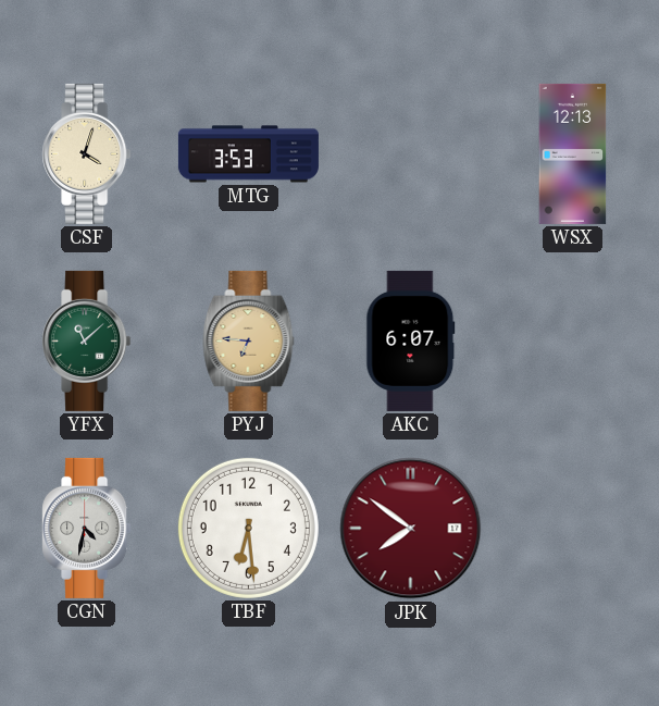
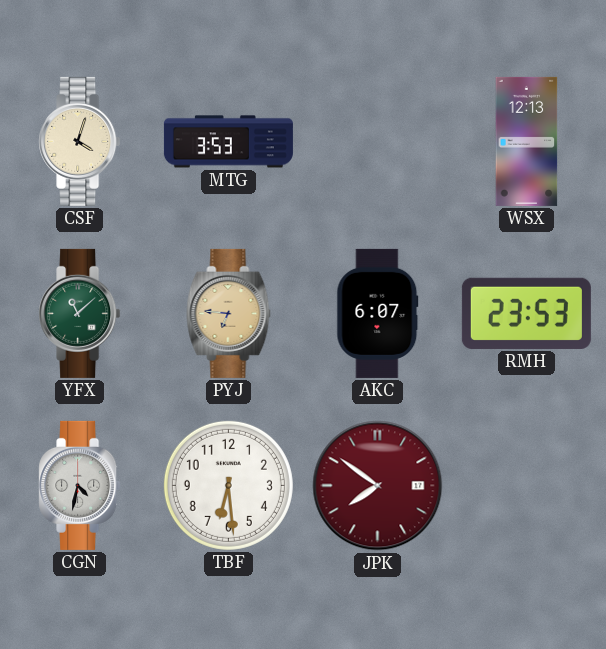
RMH: none -> 23:53
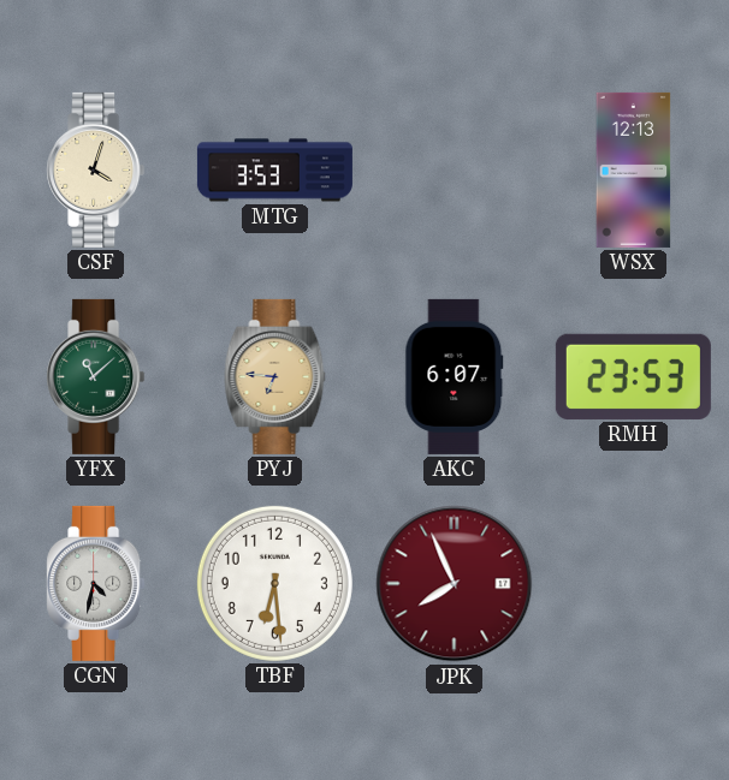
JPK: 7:51 -> 7:56
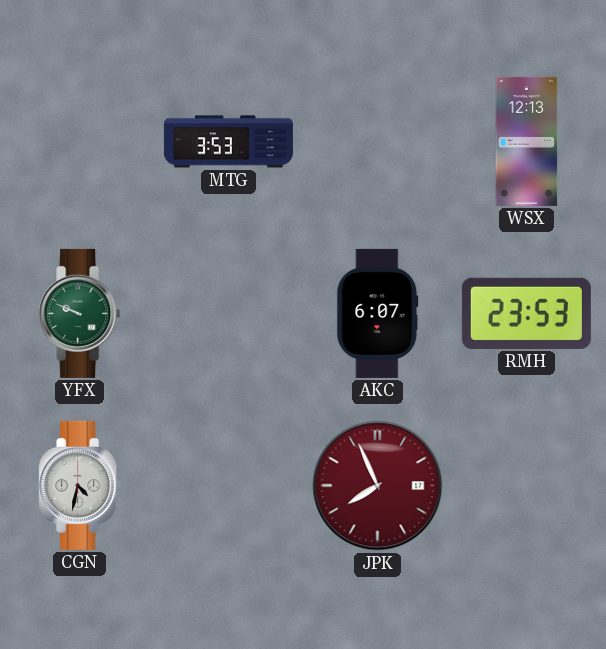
CSF: 4:03 -> none
YFX: 11:08 -> 9:49
PYJ: 6:46 -> none
TBF: 6:29 -> none
